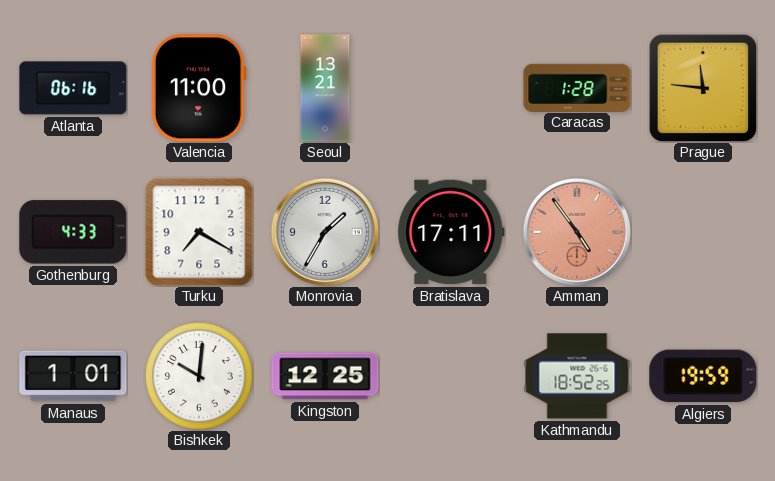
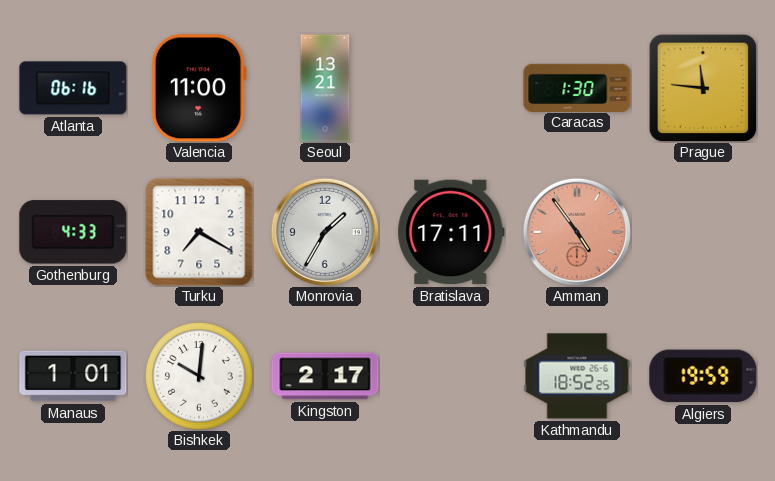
Caracas: 1:28 -> 1:30
Kingston: 12:25 -> 2:17
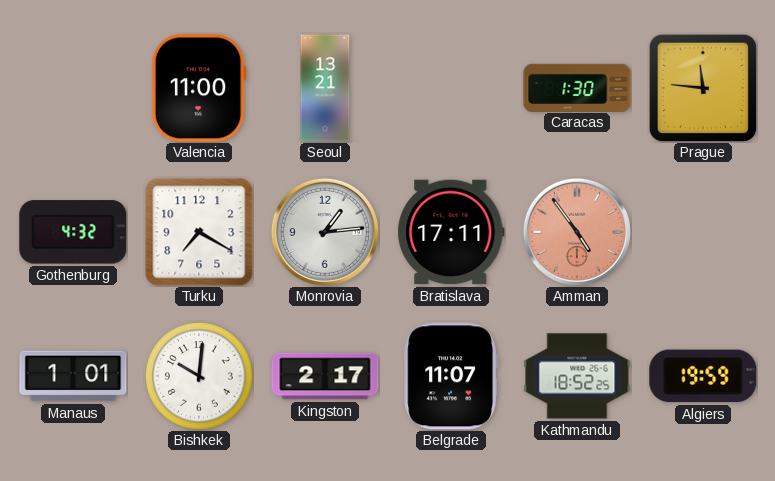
Atlanta: 06:16 -> none
Gothenburg: 4:33 -> 4:32
Monrovia: 1:35 -> 1:14
Belgrade: none -> 11:07
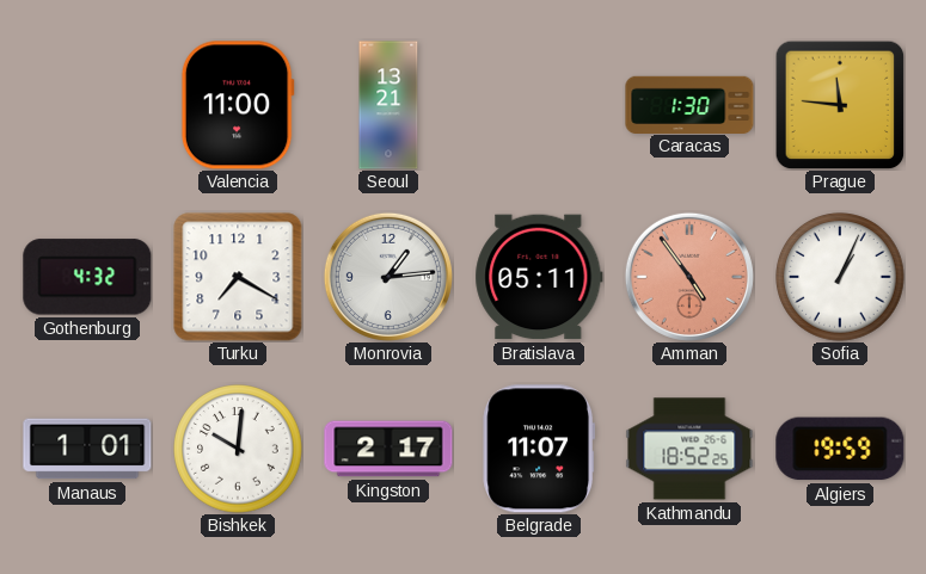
Bratislava: 17:11 -> 05:11
Sofia: none -> 1:04
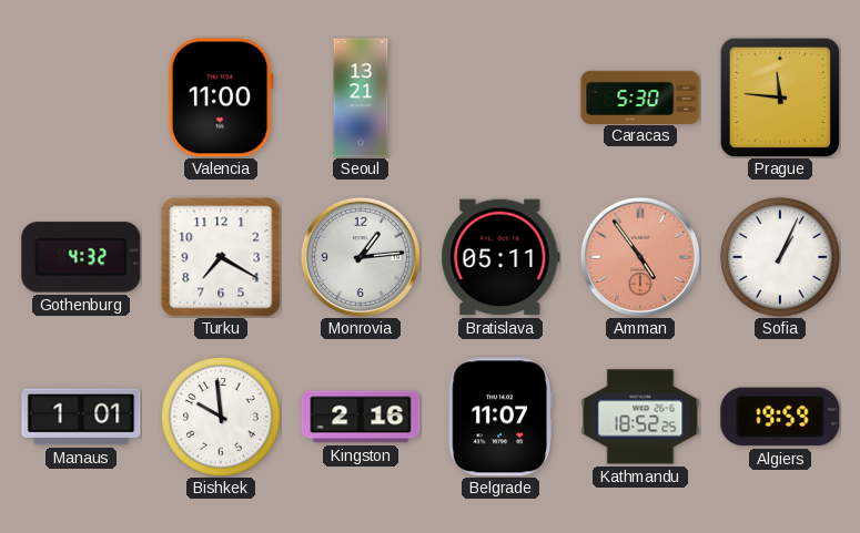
Caracas: 1:30 -> 5:30
Bishkek: 10:01 -> 9:59
Kingston: 2:17 -> 2:16
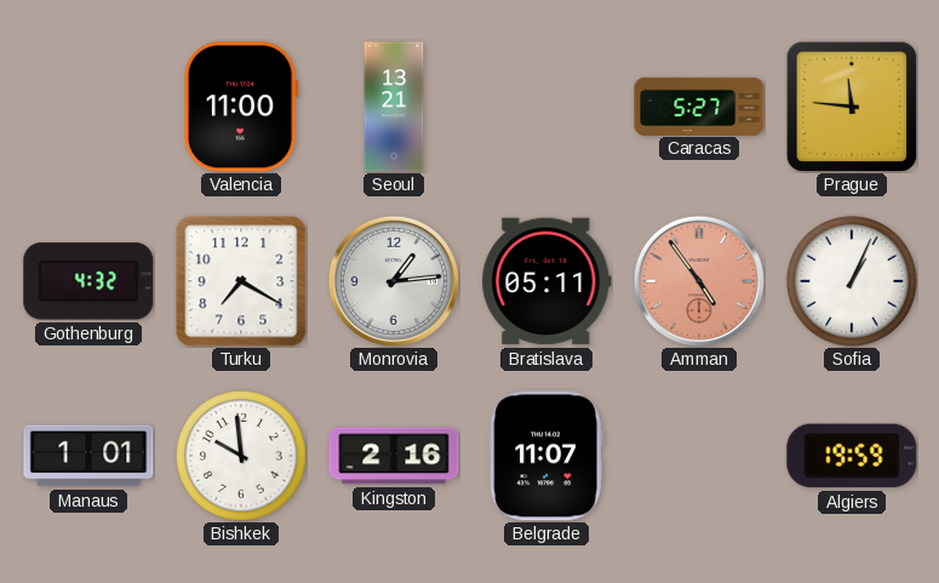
Caracas: 5:30 -> 5:27
Kathmandu: 18:52 -> none
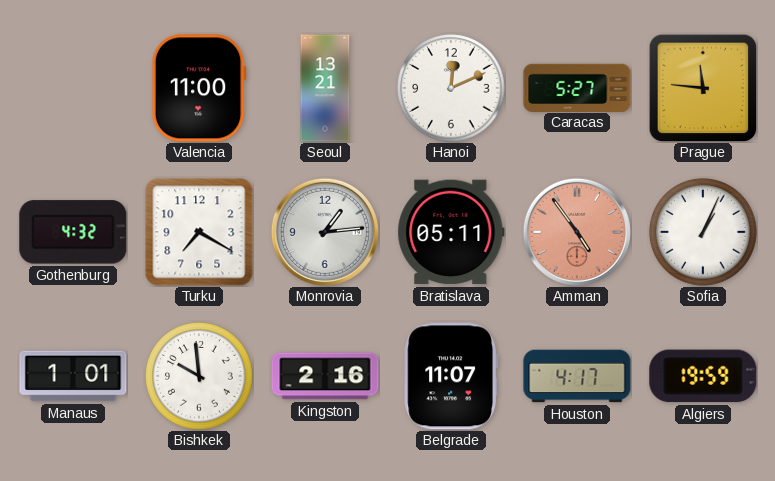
Hanoi: none -> 12:11
Houston: none -> 4:17
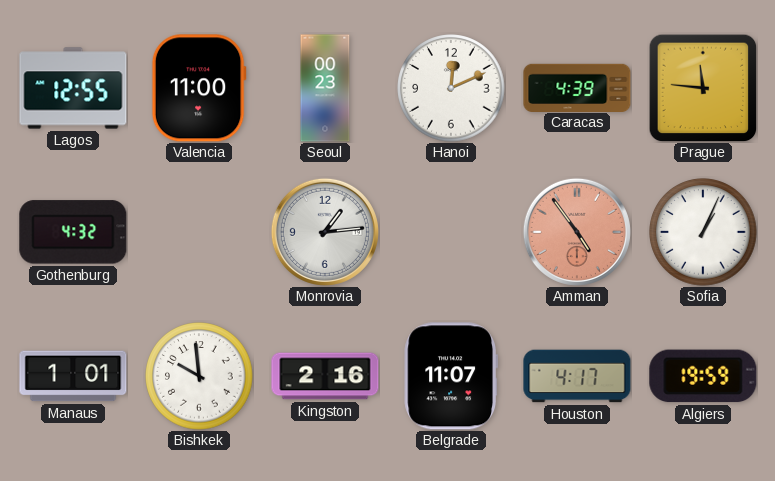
Lagos: none -> 12:55
Seoul: 13:21 -> 00:23
Caracas: 5:27 -> 4:39
Turku: 7:20 -> none
Bratislava: 05:11 -> none
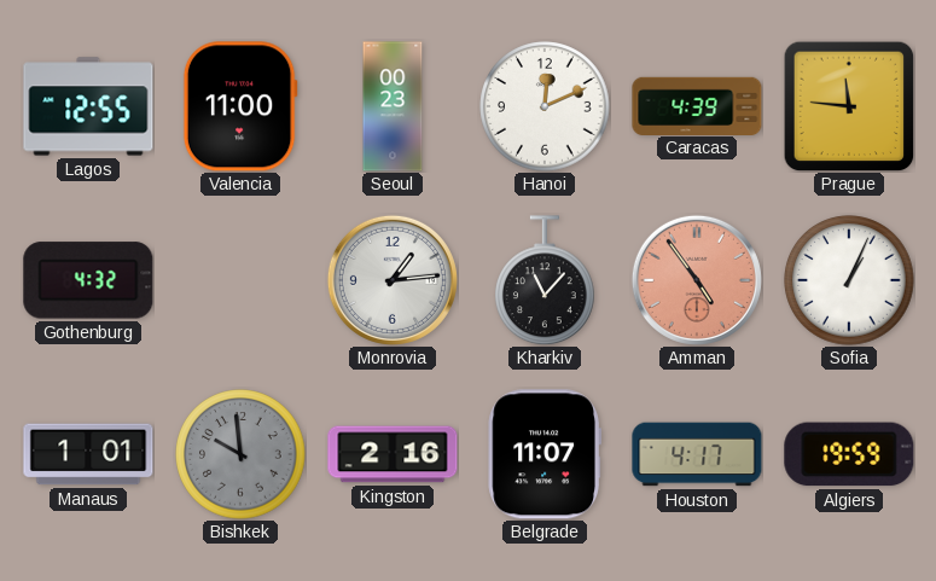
Kharkiv: none -> 11:07
Bishkek dial: white -> grey
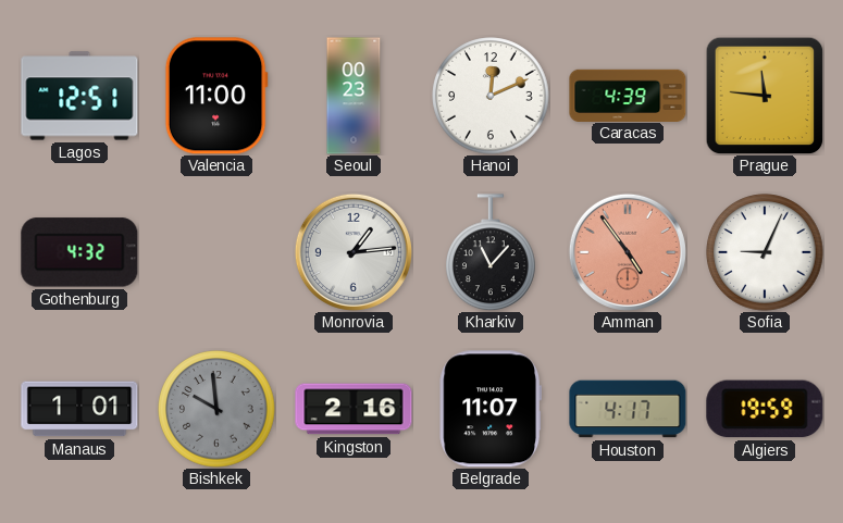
Lagos: 12:55 -> 12:51
Sofia: 1:04 -> 9:04
